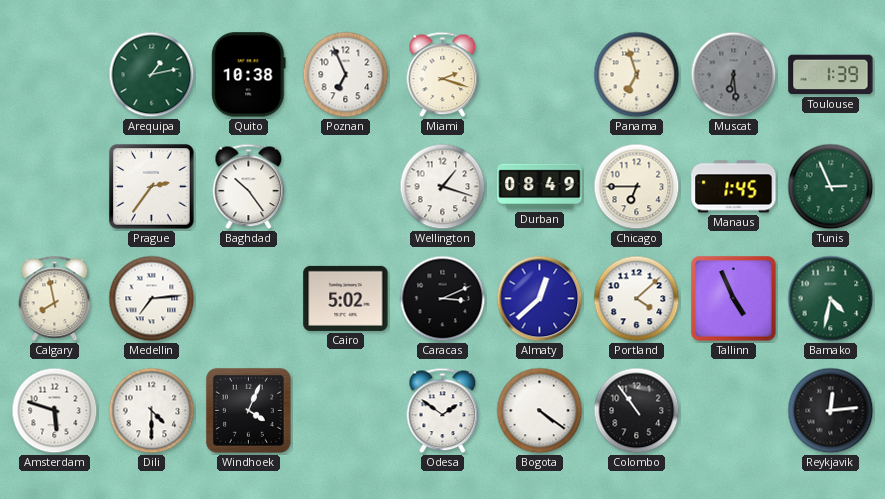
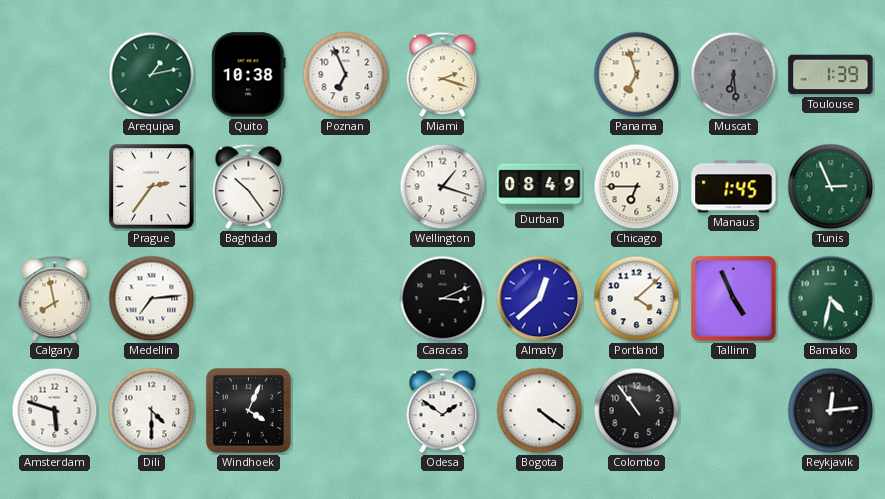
Cairo: 5:02 -> none
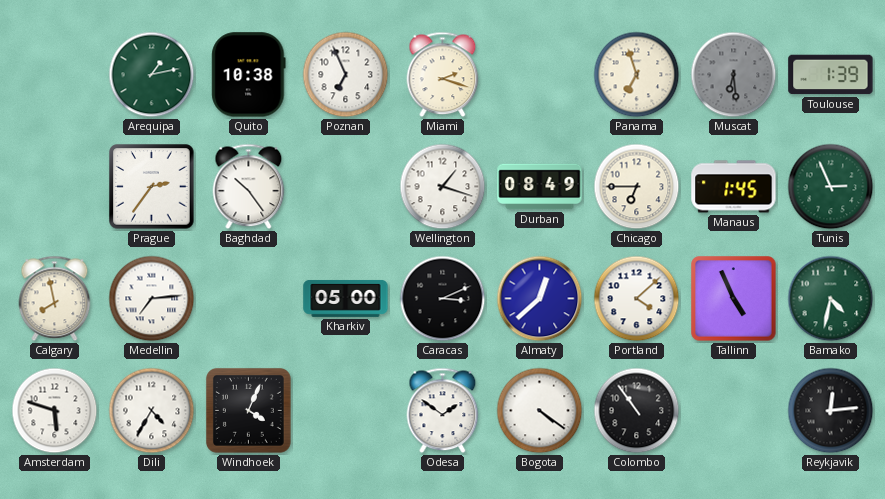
Kharkiv: none -> 05:00
Dili: 4:30 -> 4:35
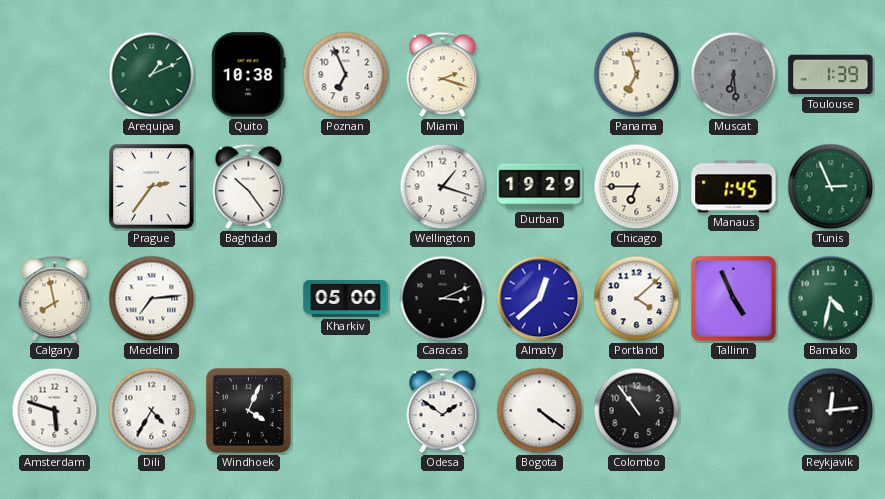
Arequipa: 1:13 -> 1:11
Durban: 08:49 -> 19:29
